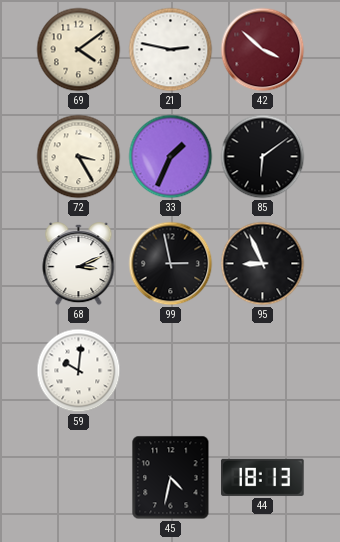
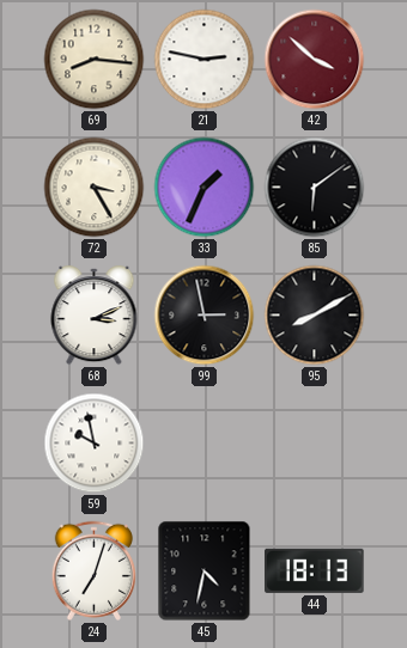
69: 4:09 -> 8:16
95: 8:56 -> 8:10
59: 10:01 -> 9:58
24: none -> 7:03
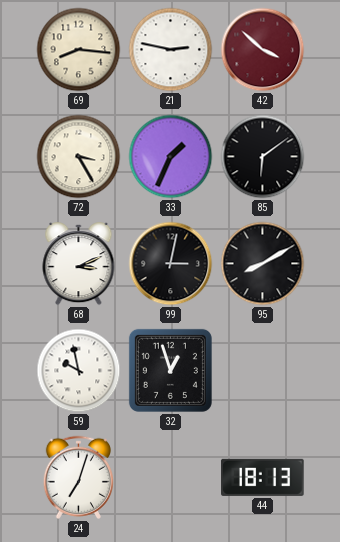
99: 2:58 -> 3:02
32: none -> 12:57
45: 4:32 -> none
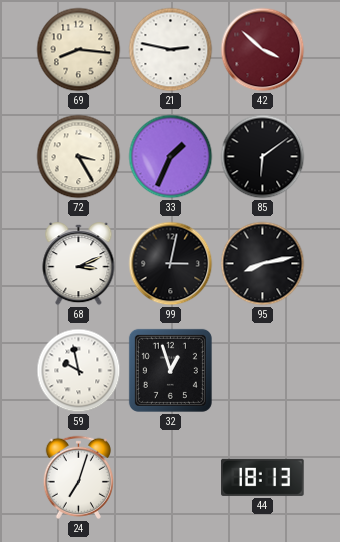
95: 8:10 -> 8:13
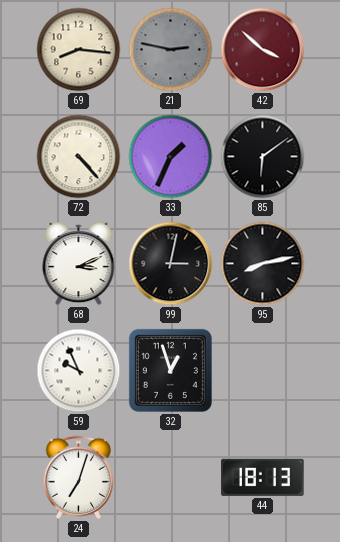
21 dial: white -> grey
72: 3:25 -> 4:23
59: 9:58 -> 9:56
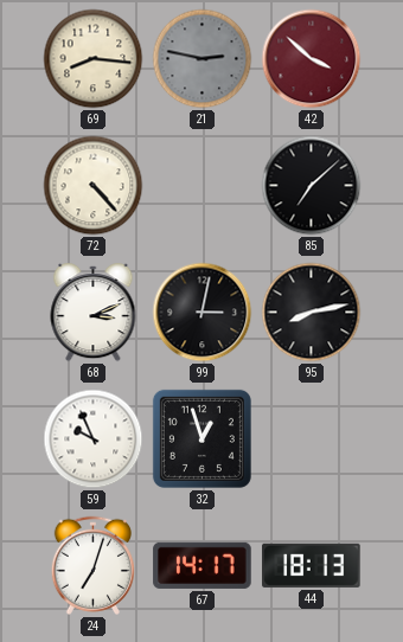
33: 1:34 -> none
85: 6:09 -> 7:08
67: none -> 14:17
